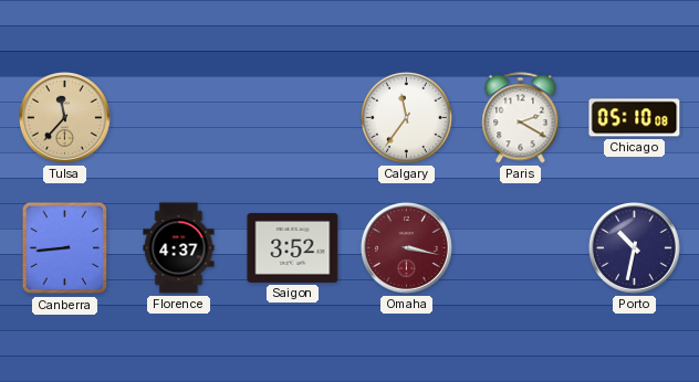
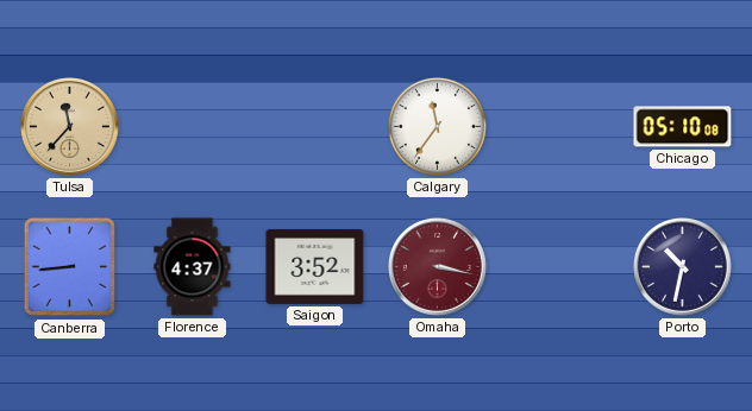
Paris: 2:20 -> none
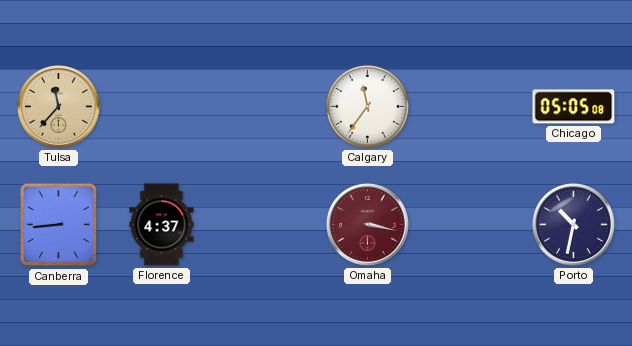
Chicago: 05:10 -> 05:05
Saigon: 3:52 -> none
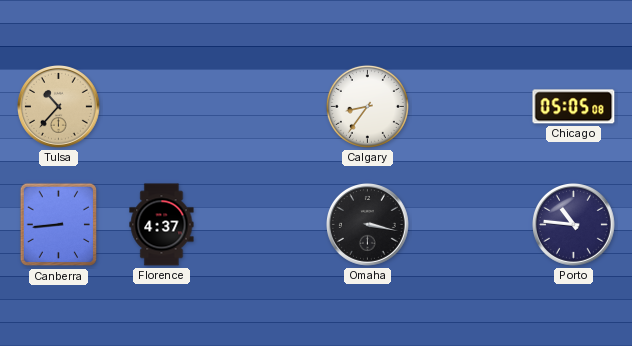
Tulsa: 11:37 -> 10:37
Calgary: 11:36 -> 8:36
Omaha dial: burgundy -> black
Porto: 10:32 -> 10:46
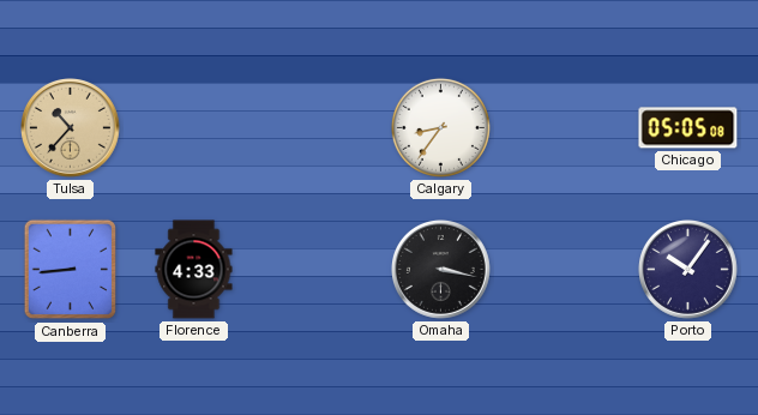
Florence: 4:37 -> 4:33
Porto: 10:46 -> 10:06
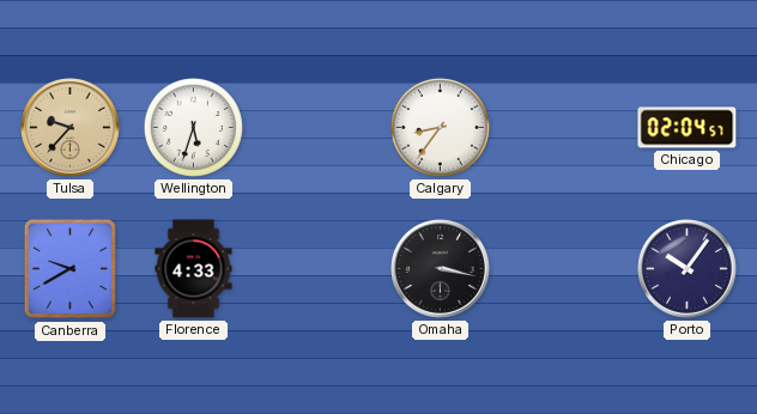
Tulsa: 10:37 -> 9:37
Wellington: none -> 5:33
Chicago: 05:05 -> 02:04
Canberra: 8:44 -> 9:40
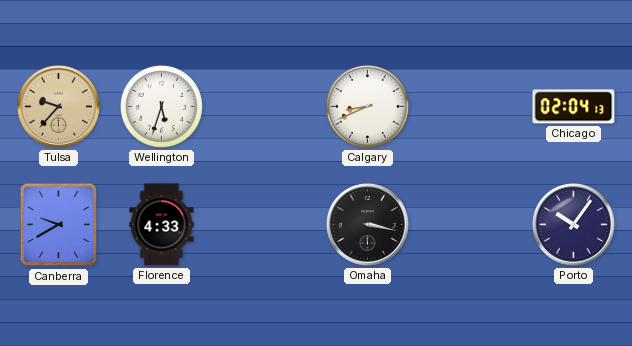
Calgary: 8:36 -> 8:41
Chicago: 02:04:57 -> 02:04:13
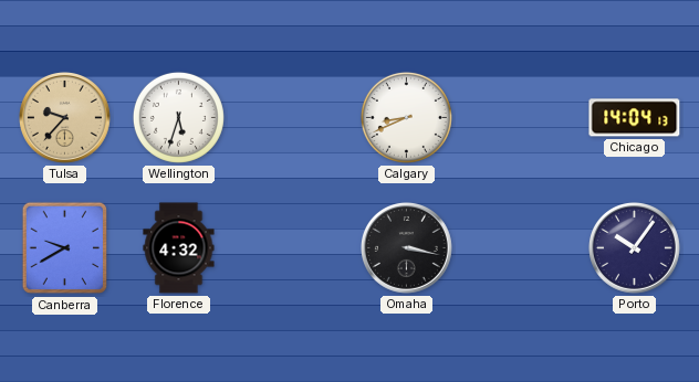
Chicago: 02:04 -> 14:04
Florence: 4:33 -> 4:32
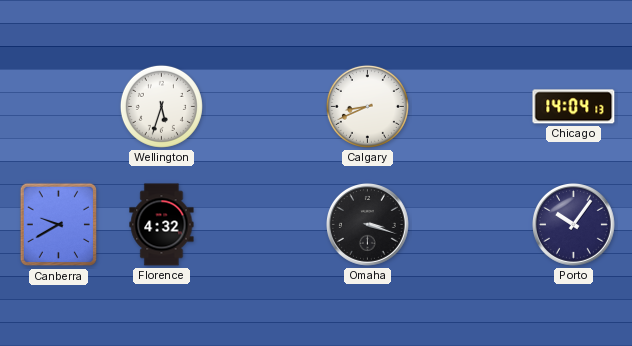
Tulsa: 9:37 -> none
Omaha: 3:17 -> 3:18
